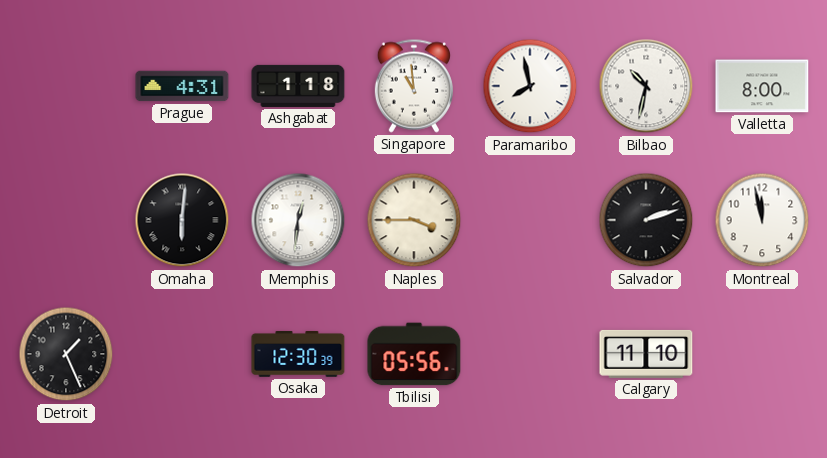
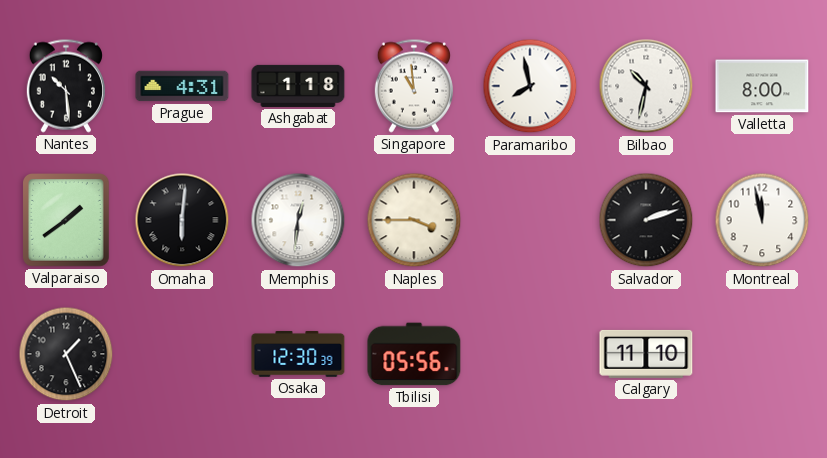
Nantes: none -> 10:29
Valparaiso: none -> 1:39
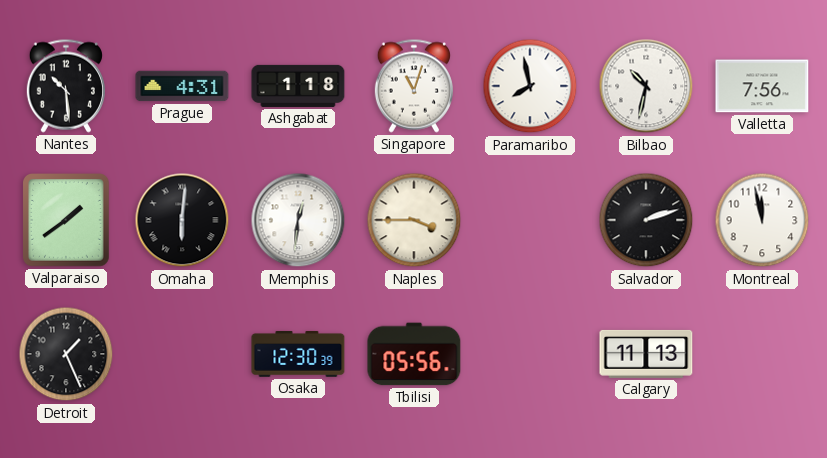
Singapore: 10:59 -> 11:03
Valletta: 8:00 -> 7:56
Calgary: 11:10 -> 11:13
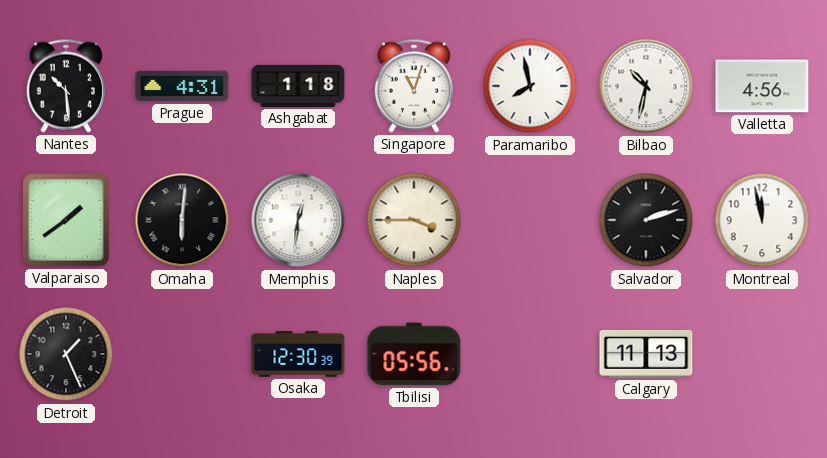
Valletta: 7:56 -> 4:56
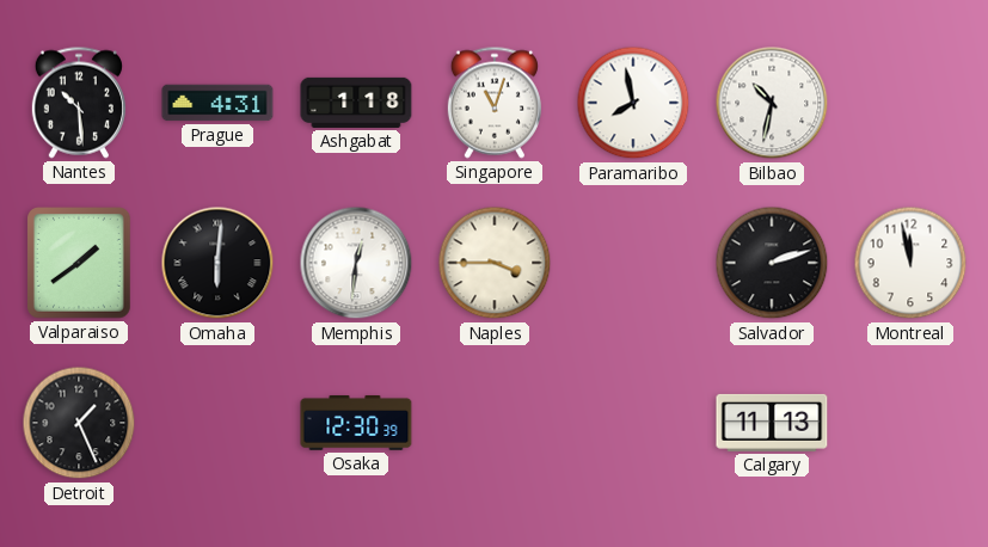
Valletta: 4:56 -> none
Tbilisi: 05:56 -> none
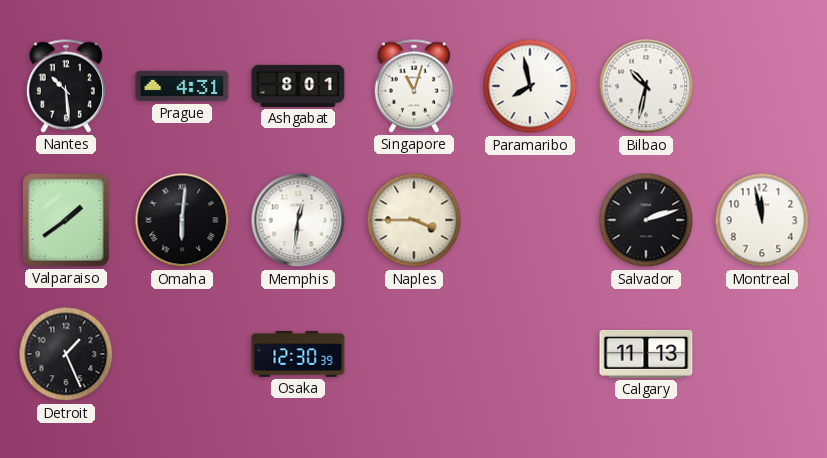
Ashgabat: 1:18 -> 8:01
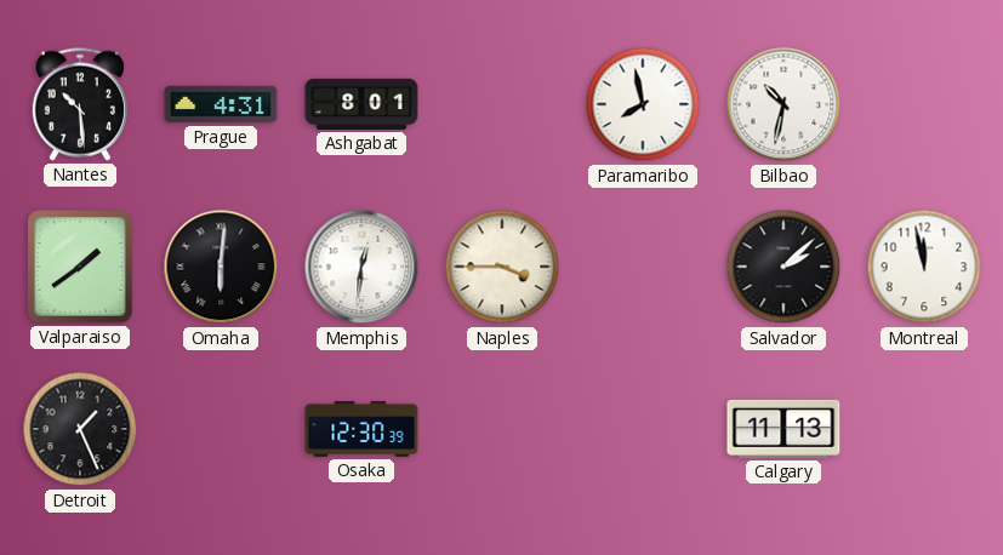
Singapore: 11:03 -> none
Salvador: 2:12 -> 2:08
